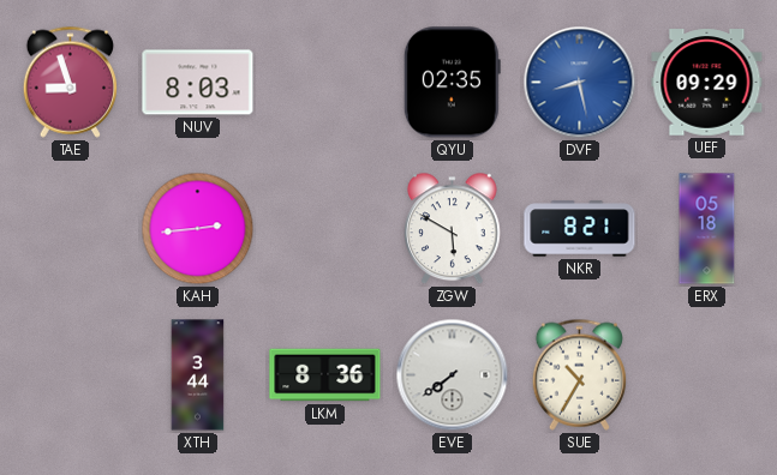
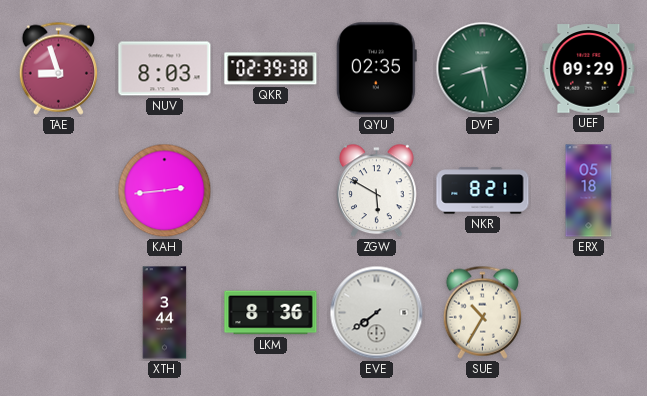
QKR: none -> 02:39
DVF dial: blue -> green
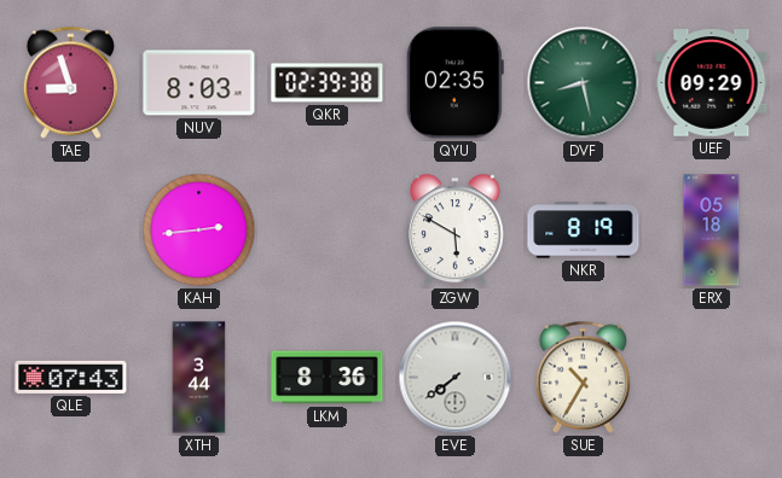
NKR: 8:21 -> 8:19
QLE: none -> 07:43
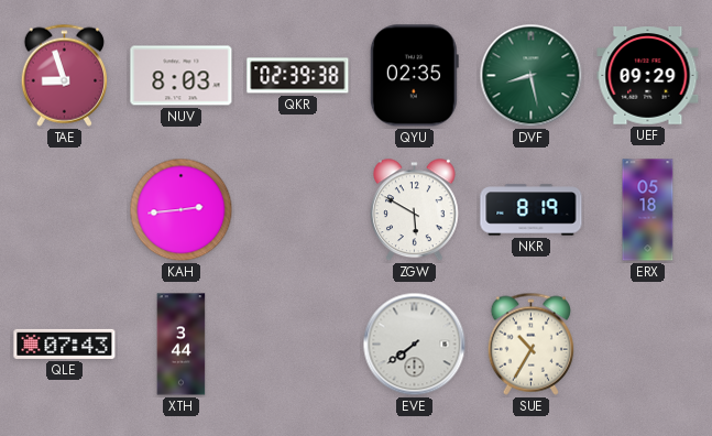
LKM: 8:36 -> none
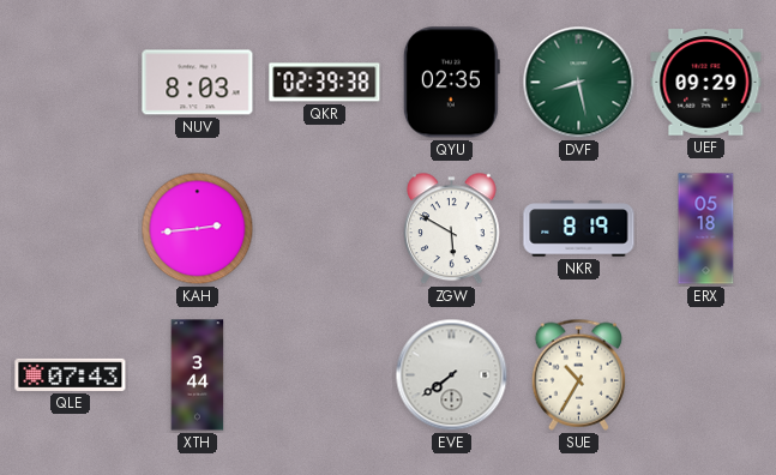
TAE: 8:57 -> none
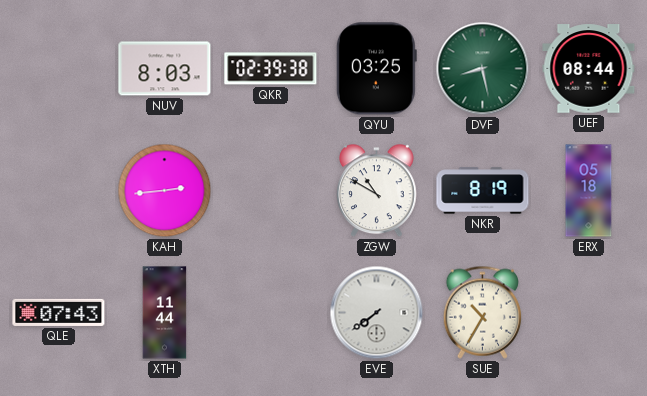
QYU: 02:35 -> 03:25
UEF: 09:29 -> 08:44
ZGW: 5:50 -> 10:50
XTH: 3:44 -> 11:44
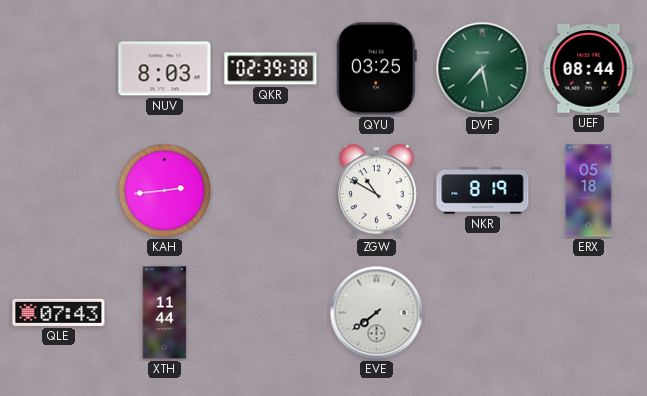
DVF: 8:28 -> 7:28
SUE: 10:35 -> none
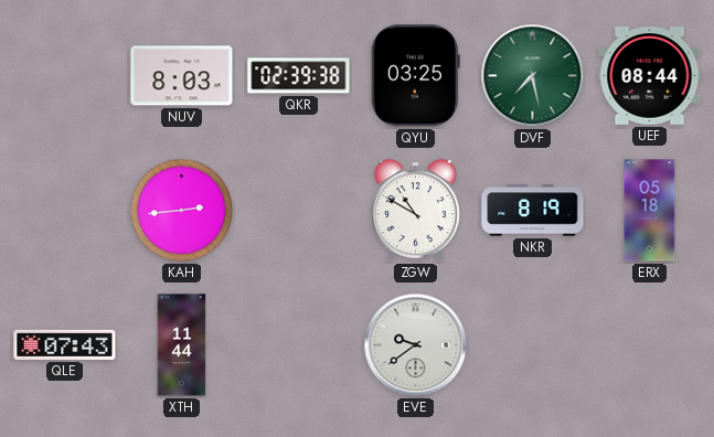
EVE: 7:39 -> 9:39
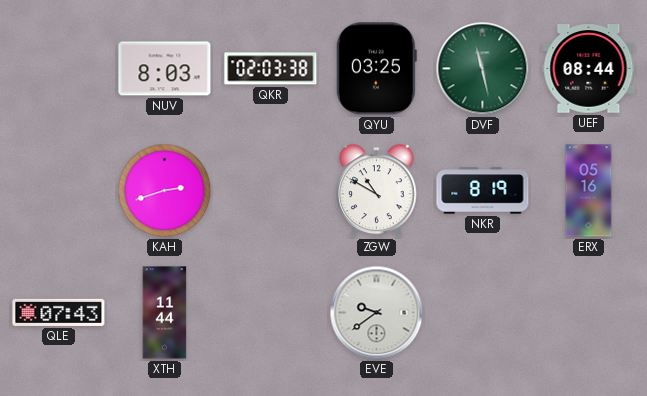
QKR: 02:39 -> 02:03
DVF: 7:28 -> 11:28
KAH: 2:44 -> 2:42
ERX: 05:18 -> 05:16
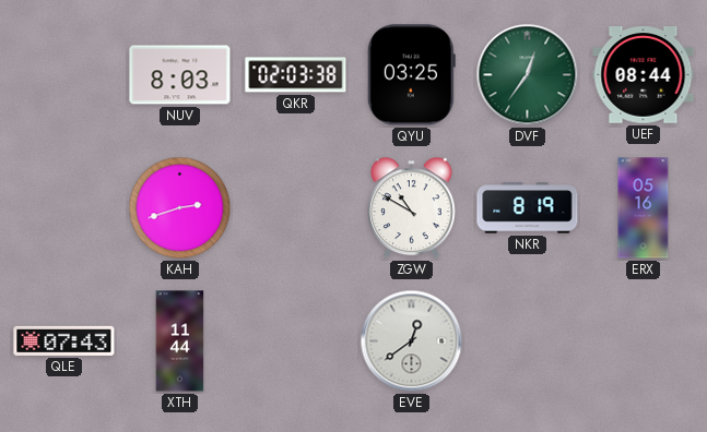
DVF: 11:28 -> 12:36
EVE: 9:39 -> 12:39
